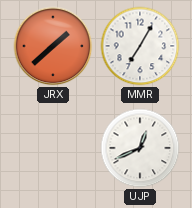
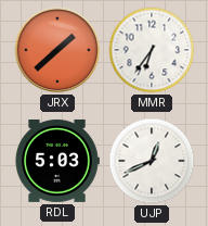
MMR: 7:05 -> 6:36
RDL: none -> 5:03
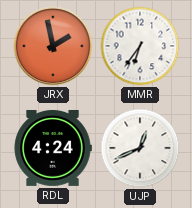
JRX: 1:38 -> 1:58
RDL: 5:03 -> 4:24
